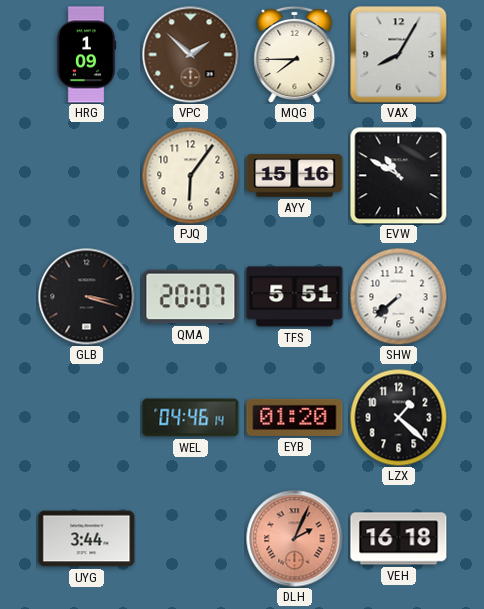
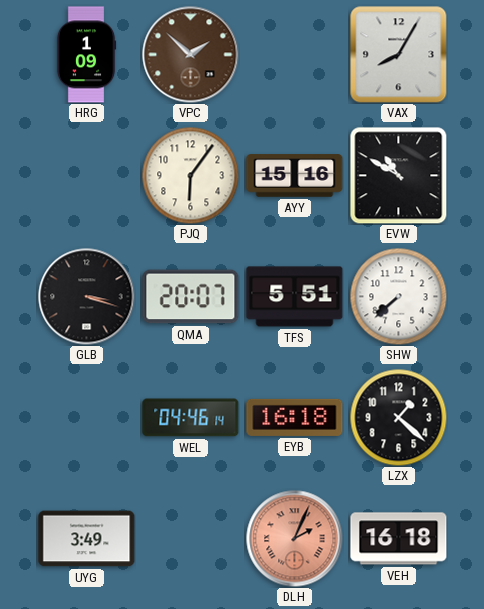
MQG: 7:45 -> none
EYB: 01:20 -> 16:18
UYG: 3:44 -> 3:49
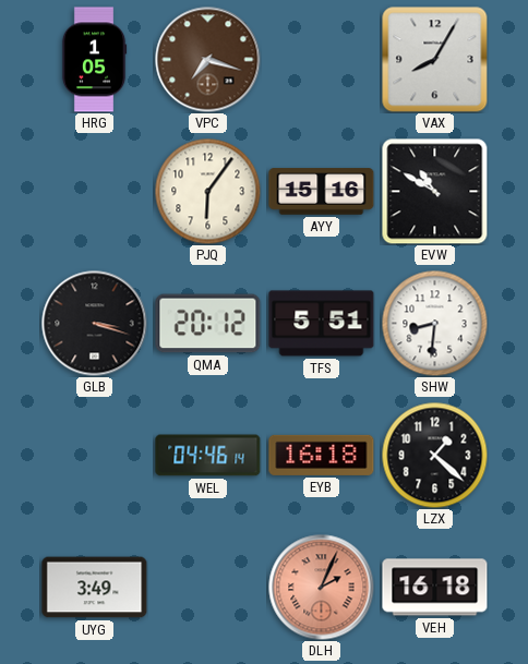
HRG: 1:09 -> 1:05
VPC: 1:52 -> 7:18
QMA: 20:07 -> 20:12
SHW: 7:38 -> 8:31
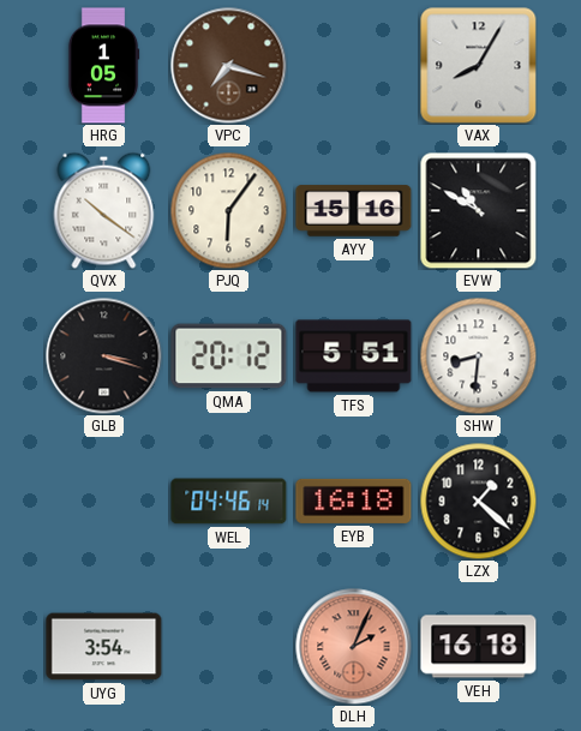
QVX: none -> 10:21
UYG: 3:49 -> 3:54
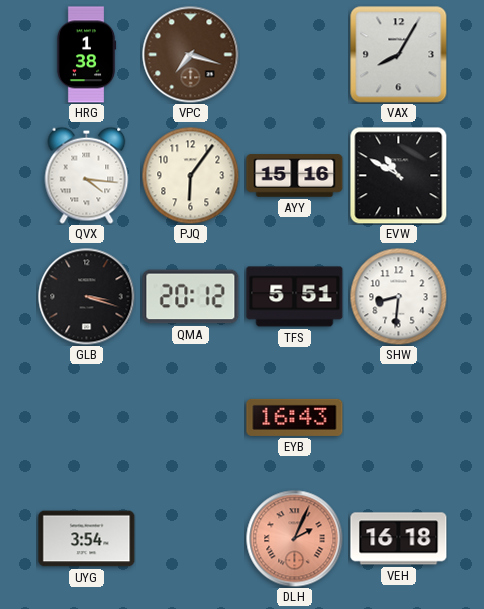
HRG: 1:05 -> 1:38
QVX: 10:21 -> 4:16
WEL: 04:46 -> none
EYB: 16:18 -> 16:43
LZX: 1:22 -> none
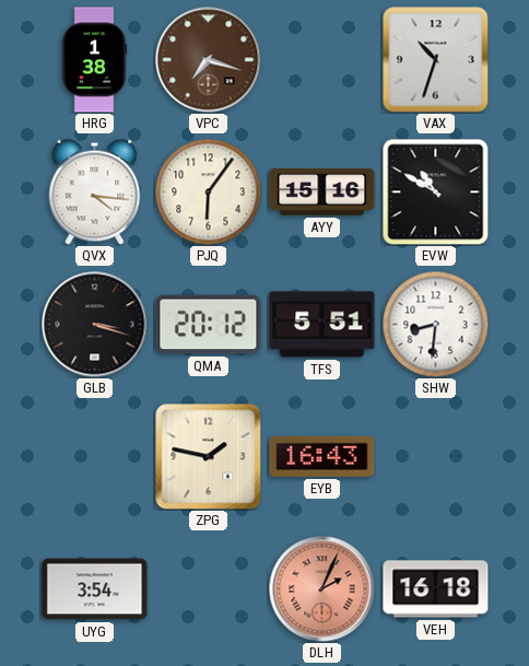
VAX: 8:05 -> 10:33
ZPG: none -> 1:47
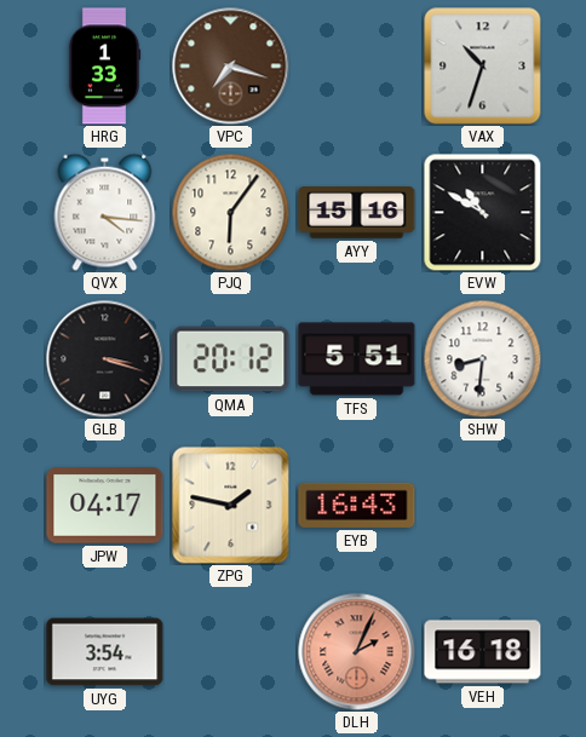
HRG: 1:38 -> 1:33
JPW: none -> 04:17
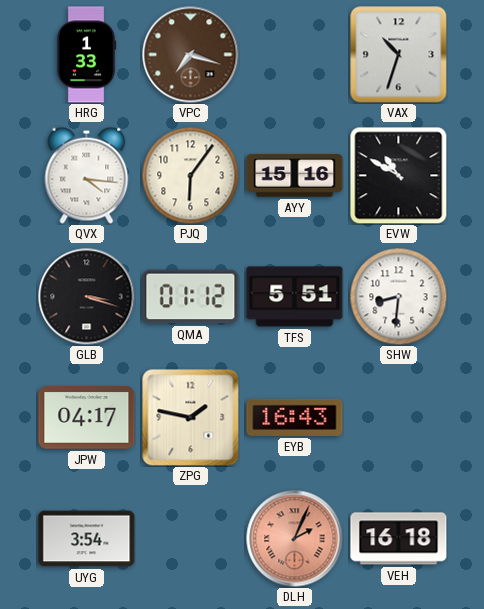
QMA: 20:12 -> 01:12
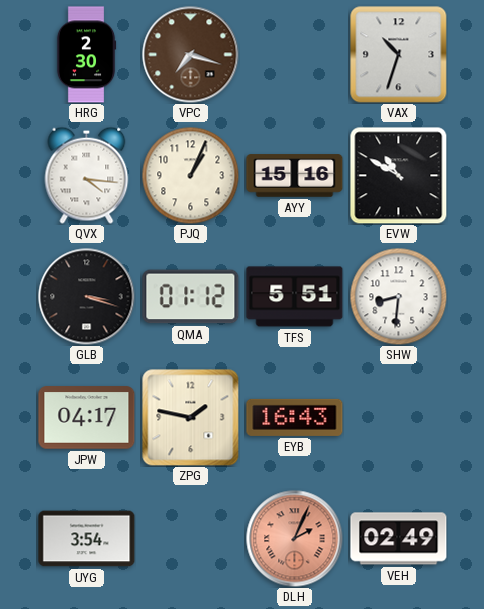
HRG: 1:33 -> 2:30
PJQ: 6:06 -> 1:04
VEH: 16:18 -> 02:49
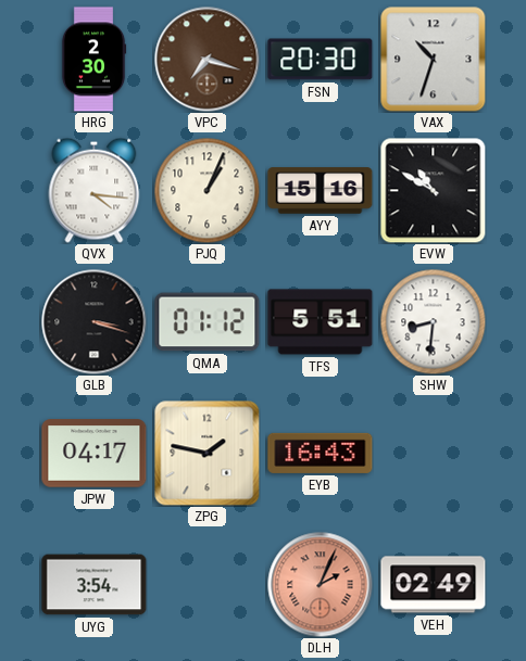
FSN: none -> 20:30
